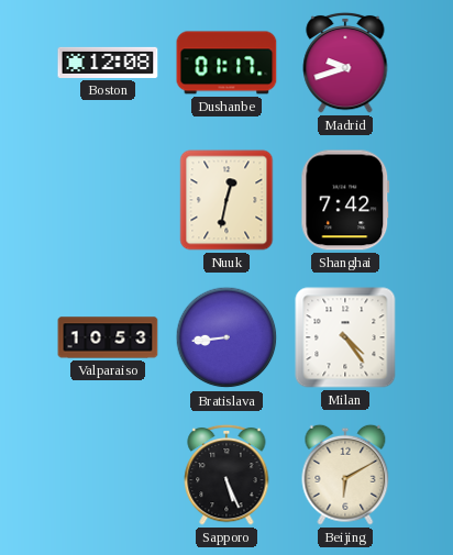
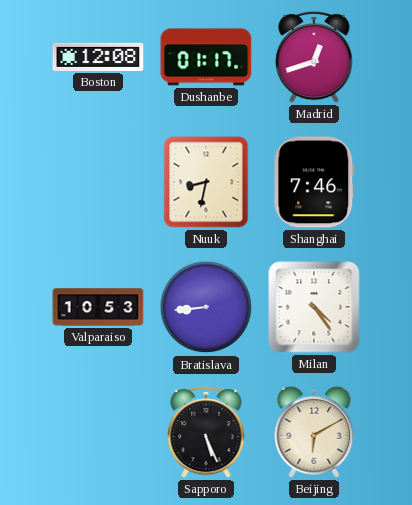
Madrid: 9:42 -> 12:42
Nuuk: 12:32 -> 8:32
Shanghai: 7:42 -> 7:46
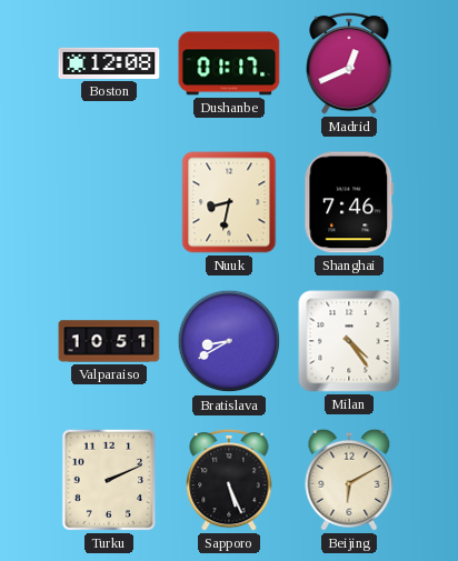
Madrid: 12:42 -> 12:41
Valparaiso: 10:53 -> 10:51
Bratislava: 8:44 -> 8:40
Turku: none -> 2:11
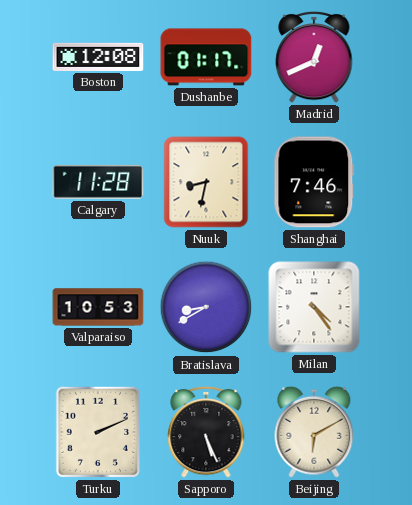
Calgary: none -> 11:28
Valparaiso: 10:51 -> 10:53
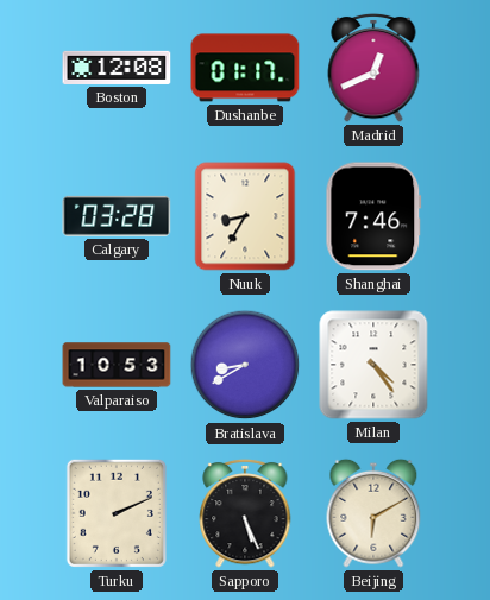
Calgary: 11:28 -> 03:28
Nuuk: 8:32 -> 8:35
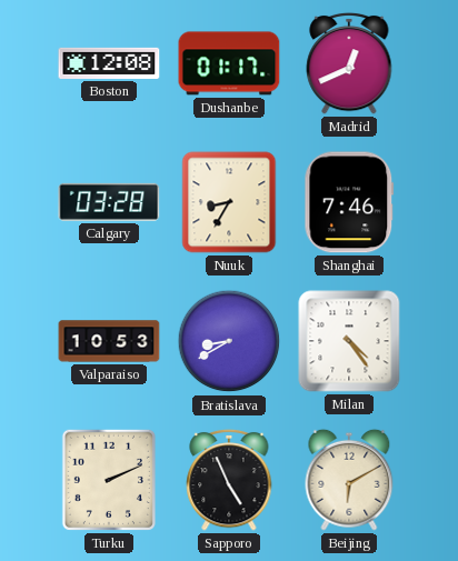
Sapporo: 5:26 -> 4:56
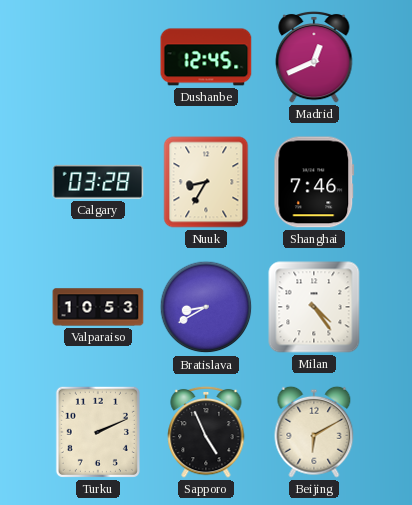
Boston: 12:08 -> none
Dushanbe: 01:17 -> 12:45
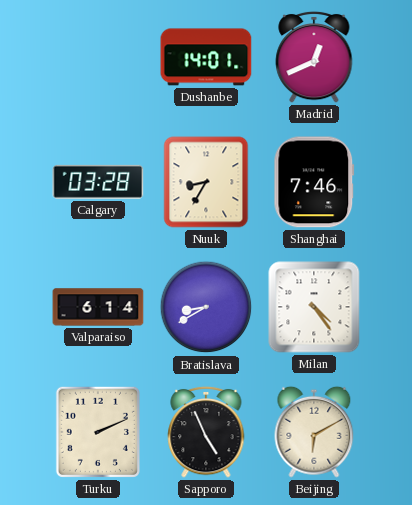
Dushanbe: 12:45 -> 14:01
Valparaiso: 10:53 -> 6:14
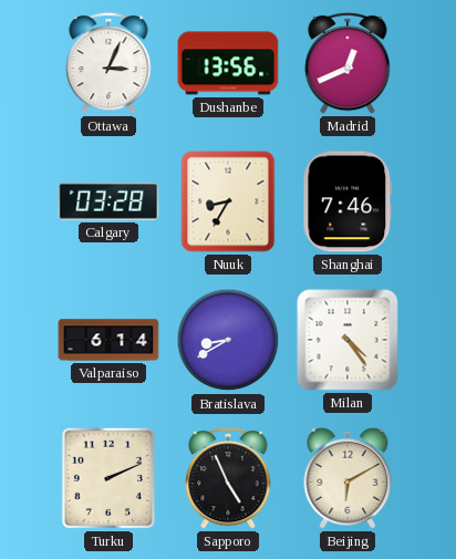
Ottawa: none -> 3:04
Dushanbe: 14:01 -> 13:56
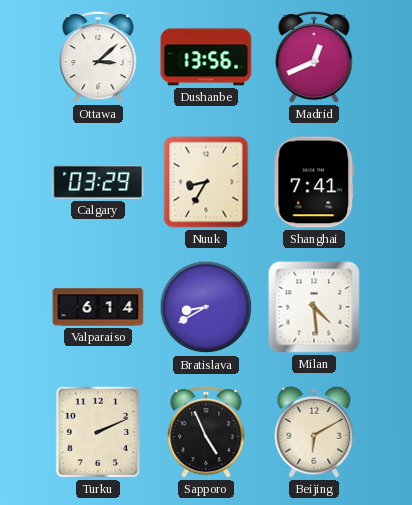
Ottawa: 3:04 -> 3:08
Calgary: 03:28 -> 03:29
Shanghai: 7:46 -> 7:41
Milan: 4:24 -> 4:29
